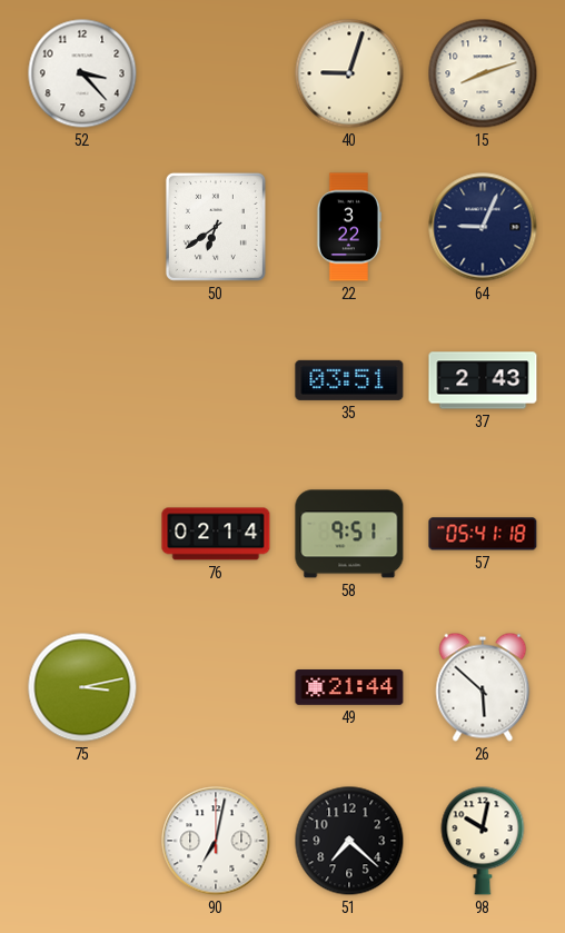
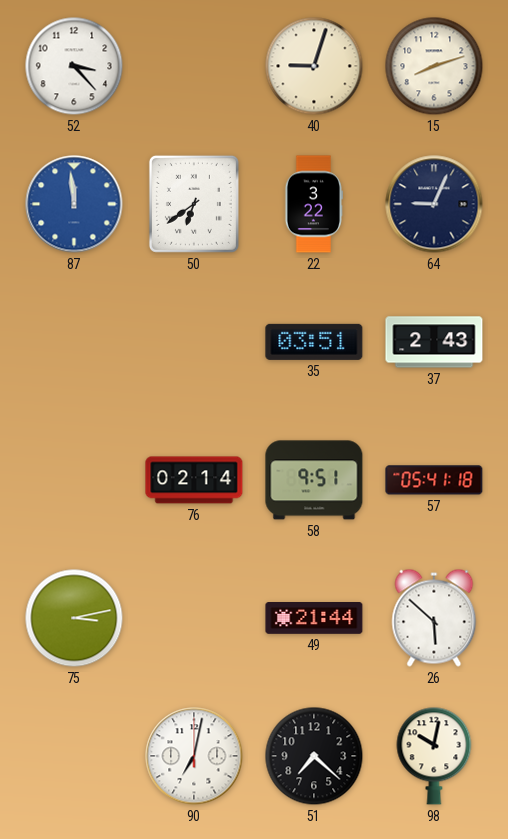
87: none -> 11:59
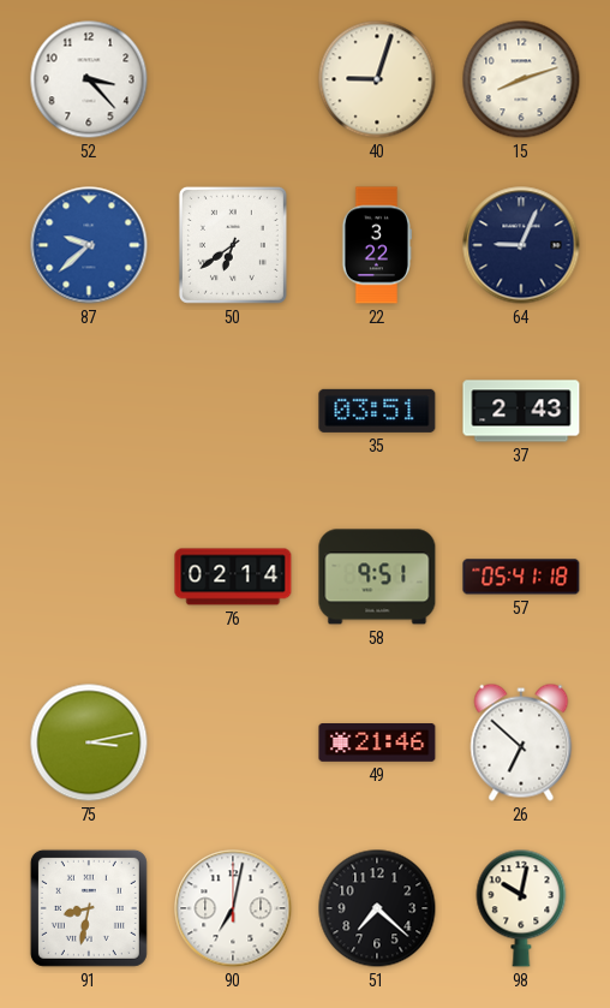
87: 11:59 -> 9:38
49: 21:44 -> 21:46
26: 5:52 -> 6:52
91: none -> 8:32
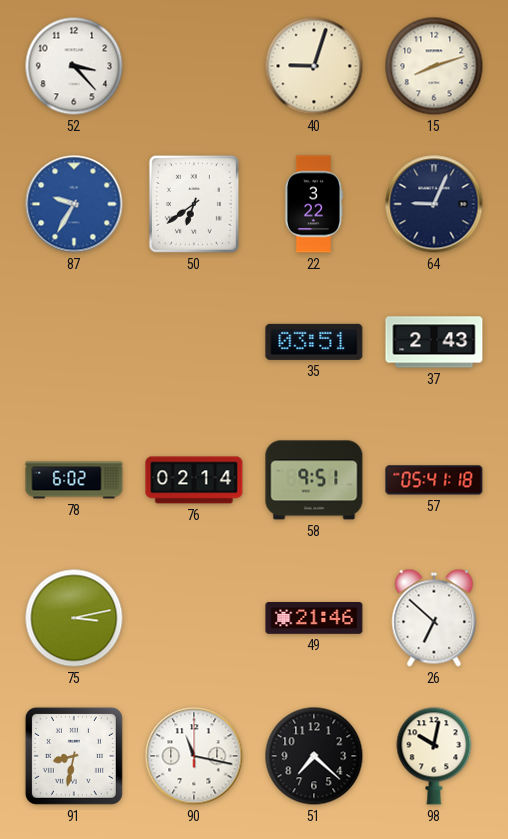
87: 9:38 -> 9:35
78: none -> 6:02
90: 7:02 -> 11:17
